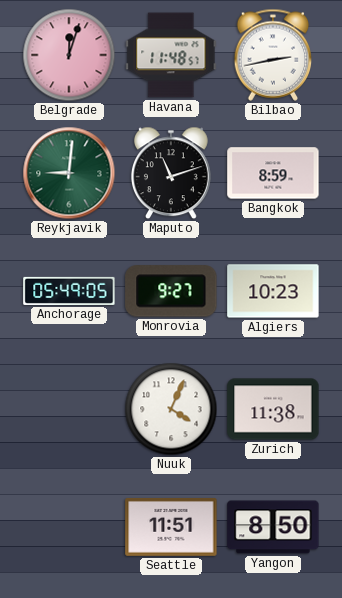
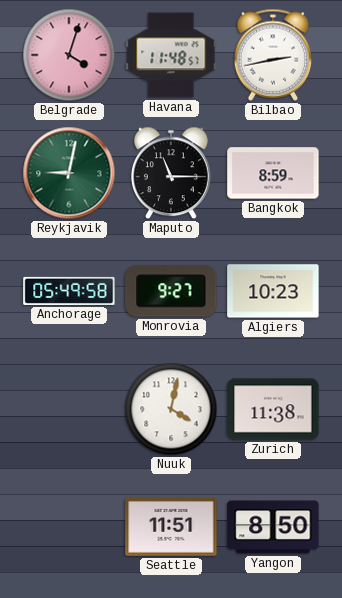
Belgrade: 12:03 -> 4:03
Reykjavik: 9:01 -> 9:02
Maputo: 11:12 -> 11:15
Anchorage: 05:49:05 -> 05:49:58
Nuuk: 4:04 -> 4:02
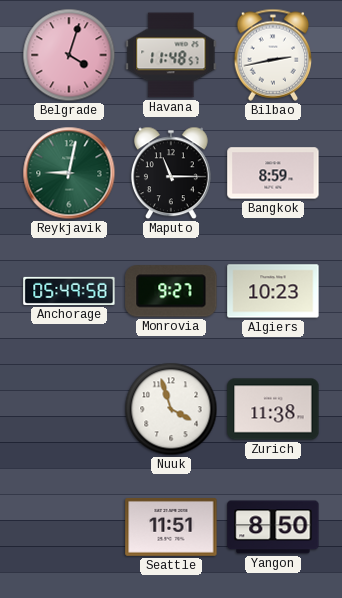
Nuuk: 4:02 -> 3:57
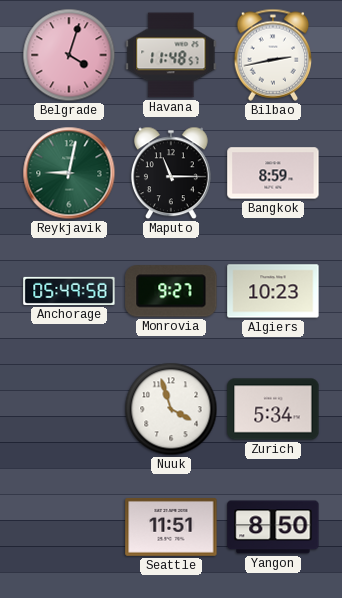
Zurich: 11:38 -> 5:34
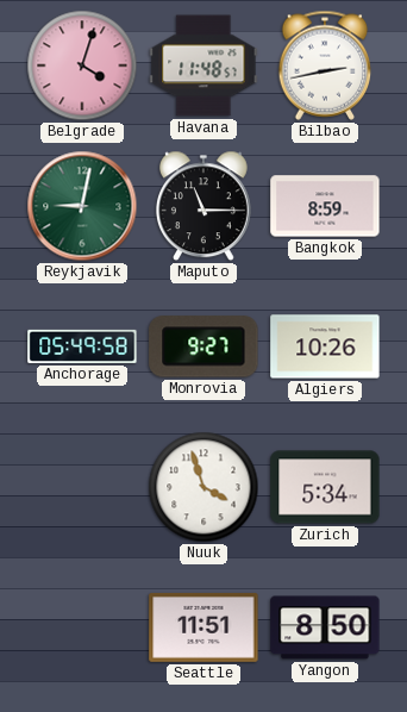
Algiers: 10:23 -> 10:26
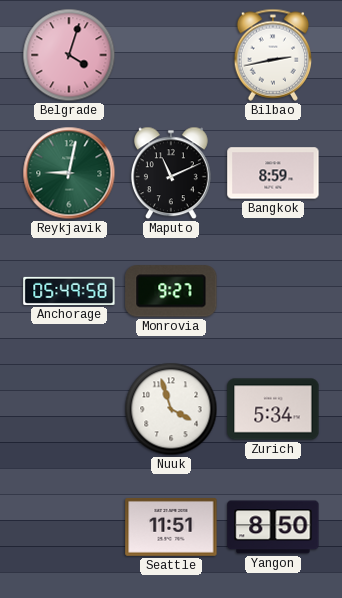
Havana: 11:48 -> none
Maputo: 11:15 -> 11:11
Algiers: 10:26 -> none
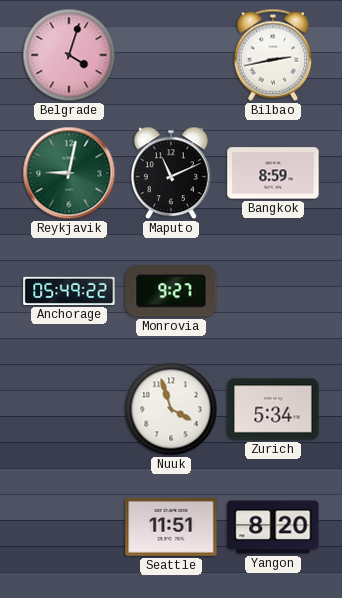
Anchorage: 05:49:58 -> 05:49:22
Yangon: 8:50 -> 8:20
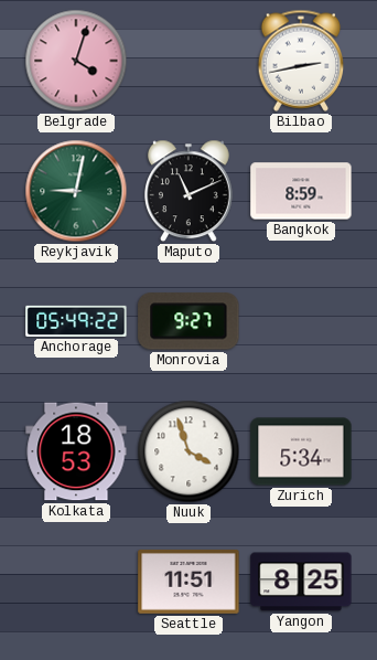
Kolkata: none -> 18:53
Yangon: 8:20 -> 8:25
